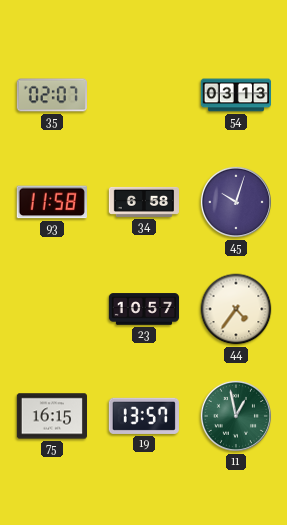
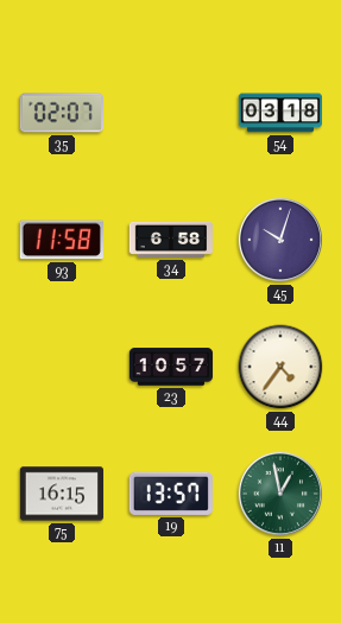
54: 03:13 -> 03:18
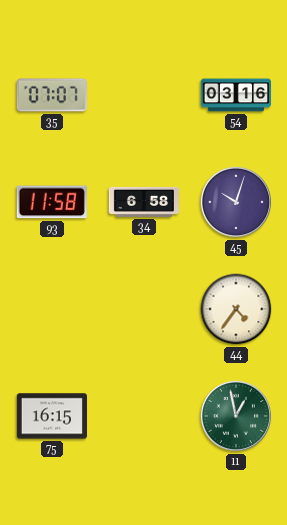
35: 02:07 -> 07:07
54: 03:18 -> 03:16
23: 10:57 -> none
19: 13:57 -> none
